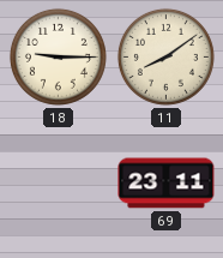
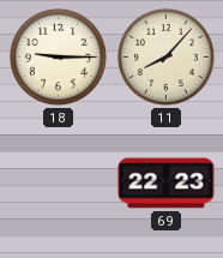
11: 8:09 -> 8:07
69: 23:11 -> 22:23
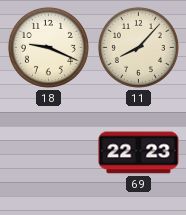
18: 9:15 -> 9:19
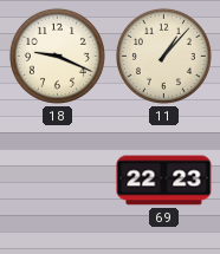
11: 8:07 -> 1:07
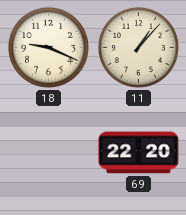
69: 22:23 -> 22:20
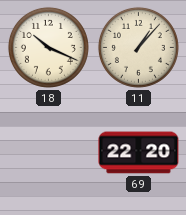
18: 9:19 -> 10:19
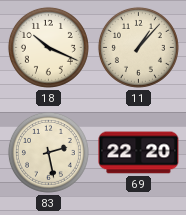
83: none -> 2:28
